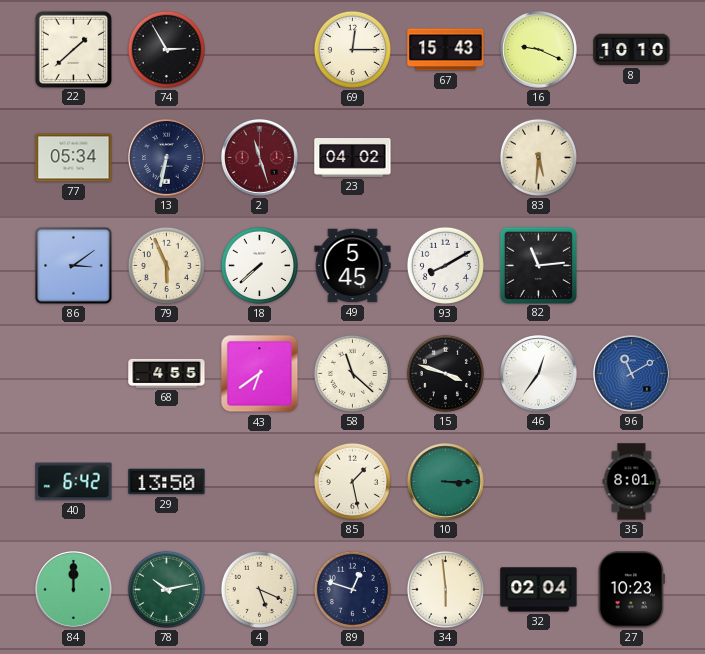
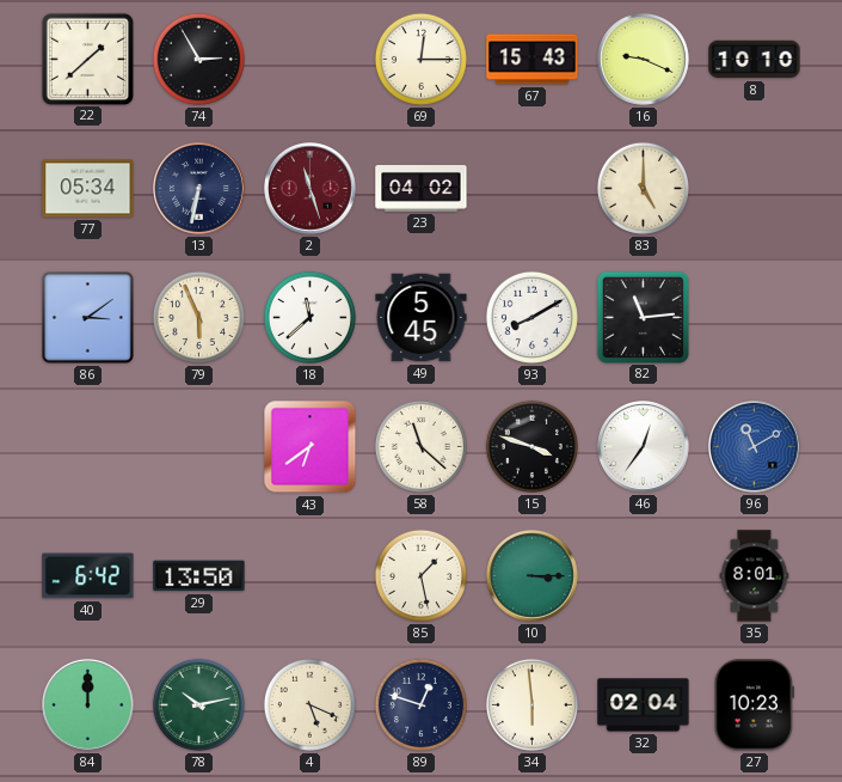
83: 5:31 -> 5:00
18: 7:38 -> 11:38
68: 4:55 -> none
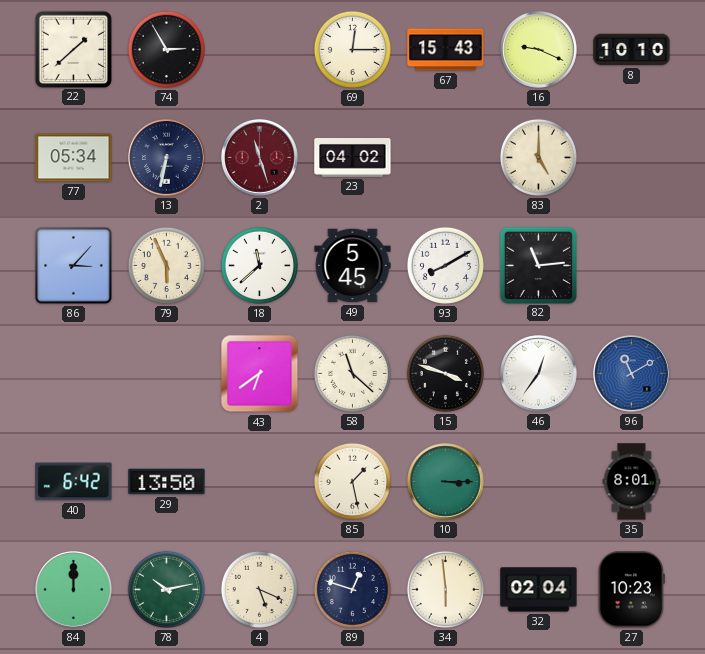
86: 3:09 -> 3:07
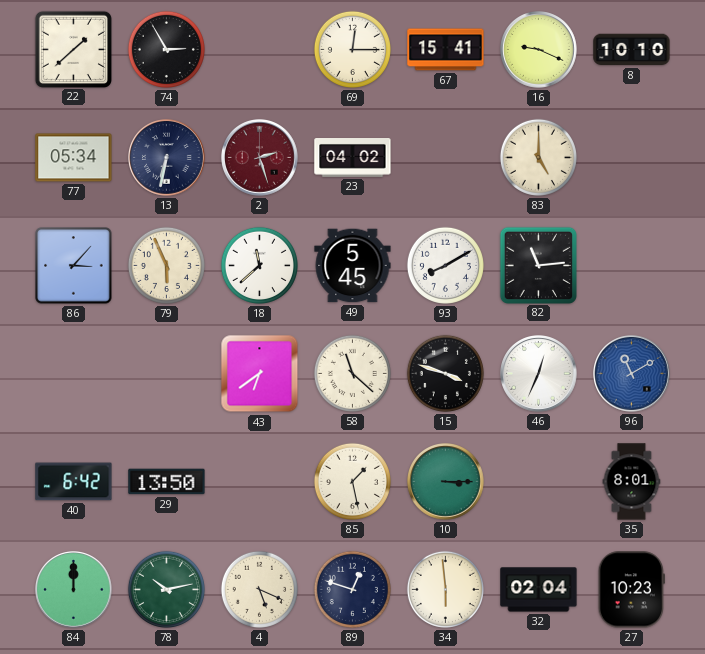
67: 15:43 -> 15:41
2: 11:27 -> 2:27
46: 12:36 -> 12:34
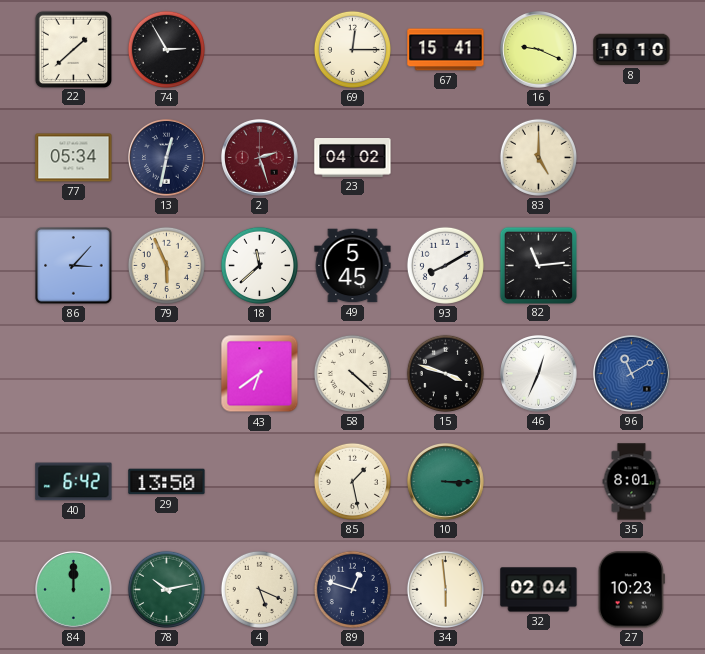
13: 6:32 -> 12:32
58: 11:22 -> 4:22
